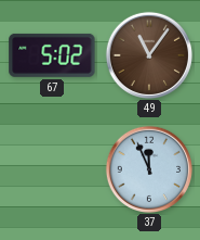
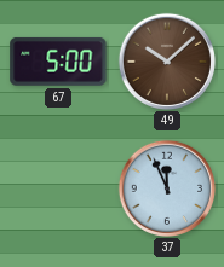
67: 5:02 -> 5:00
49: 11:06 -> 10:08
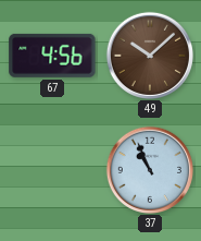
67: 5:00 -> 4:56
37: 11:56 -> 10:56
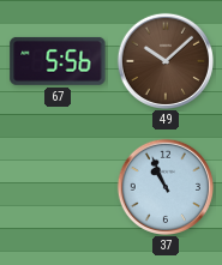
67: 4:56 -> 5:56
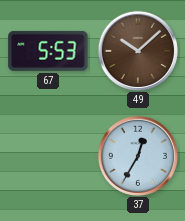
67: 5:56 -> 5:53
37: 10:56 -> 12:35
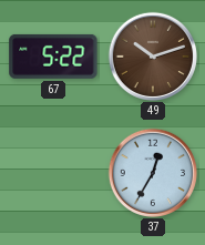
67: 5:53 -> 5:22
49: 10:08 -> 10:12
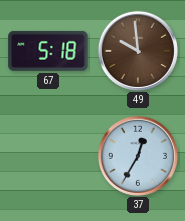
67: 5:22 -> 5:18
49: 10:12 -> 9:59
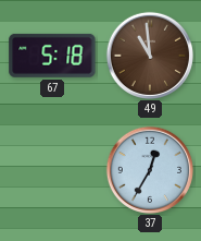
49: 9:59 -> 10:59
